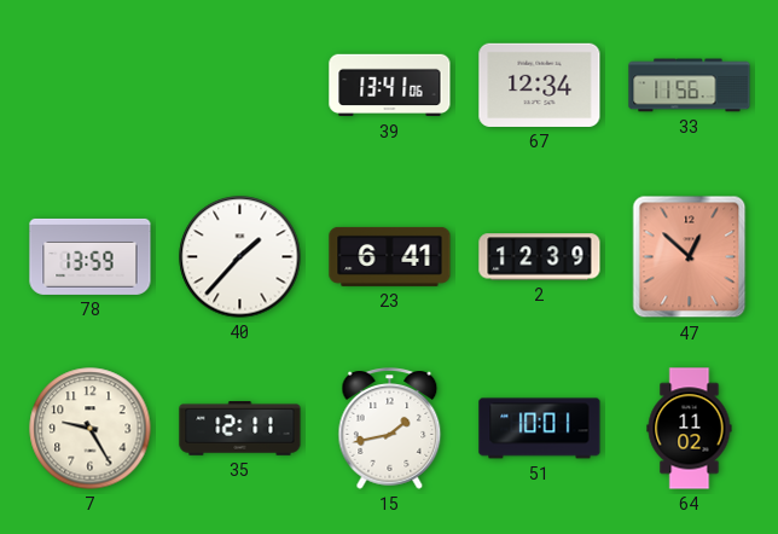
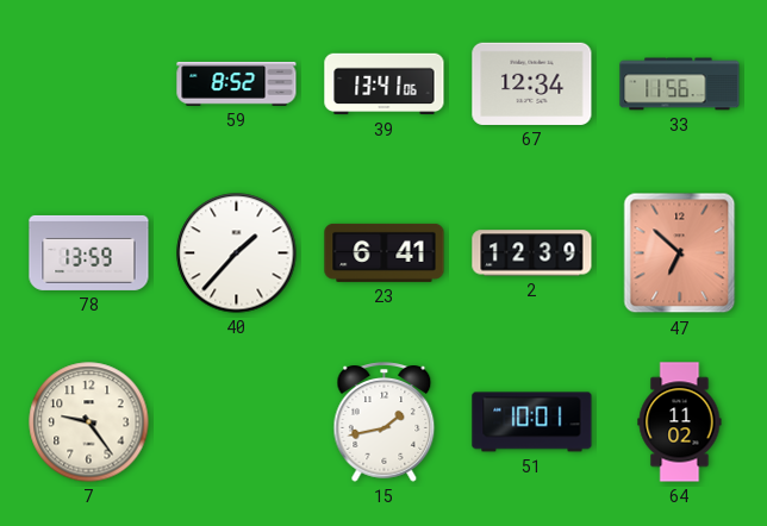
59: none -> 8:52
47: 12:52 -> 6:52
7: 9:25 -> 9:24
35: 12:11 -> none
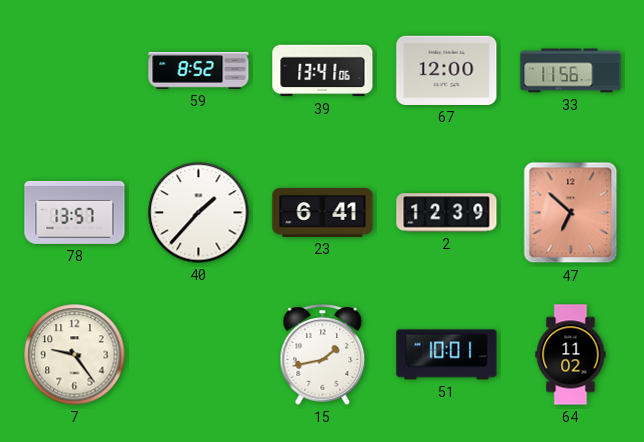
67: 12:34 -> 12:00
78: 13:59 -> 13:57
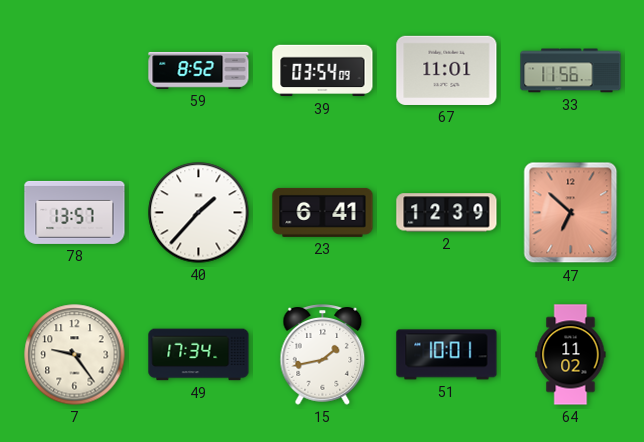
39: 13:41 -> 03:54
67: 12:00 -> 11:01
49: none -> 17:34
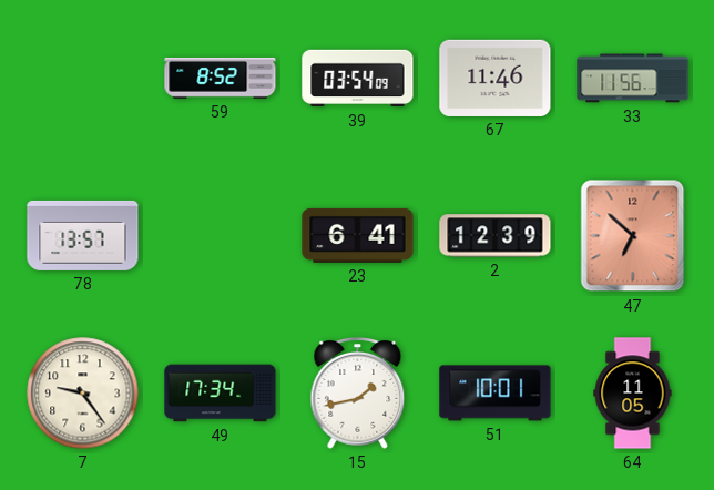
67: 11:01 -> 11:46
40: 1:37 -> none
64: 11:02 -> 11:05
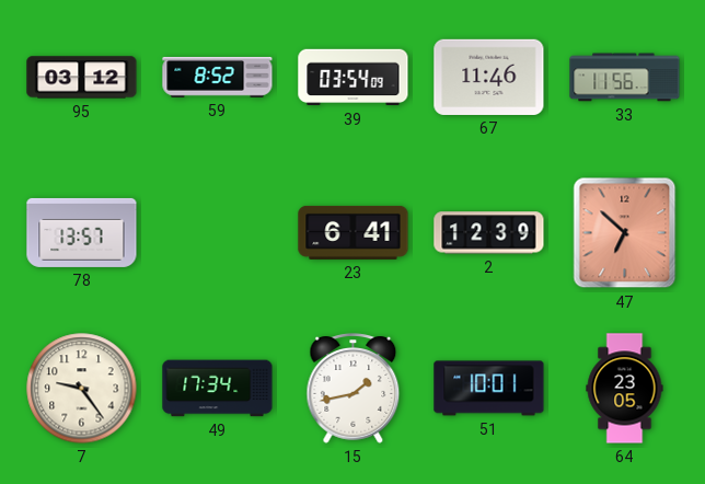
95: none -> 03:12
64: 11:05 -> 23:05
